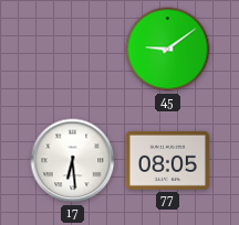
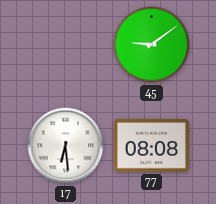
77: 08:05 -> 08:08
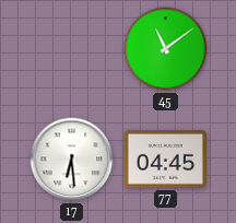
45: 9:09 -> 11:09
77: 08:08 -> 04:45
